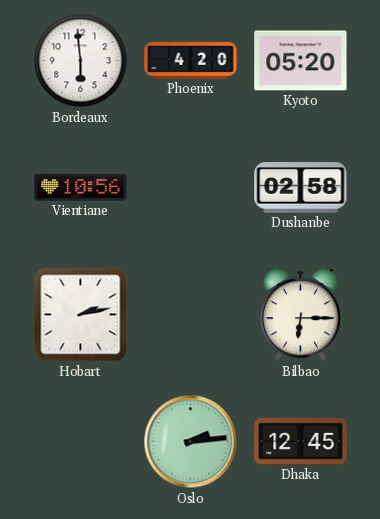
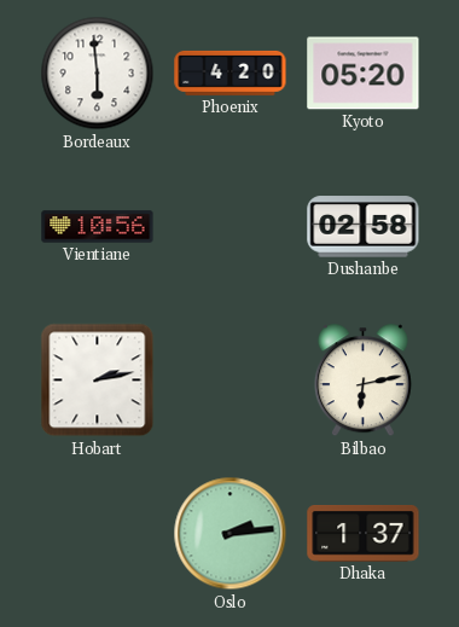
Bilbao: 6:15 -> 6:13
Dhaka: 12:45 -> 1:37
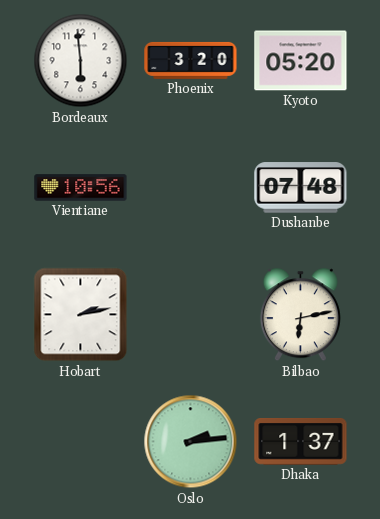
Phoenix: 4:20 -> 3:20
Dushanbe: 02:58 -> 07:48
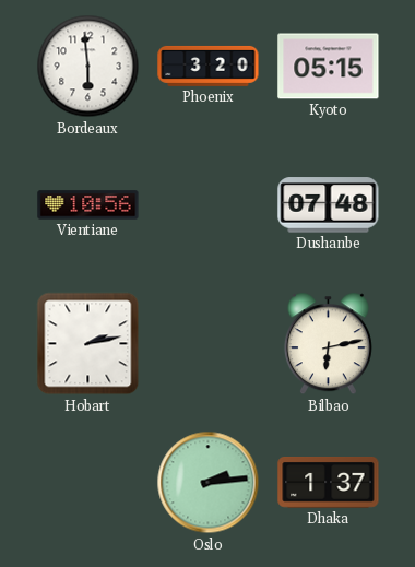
Kyoto: 05:20 -> 05:15
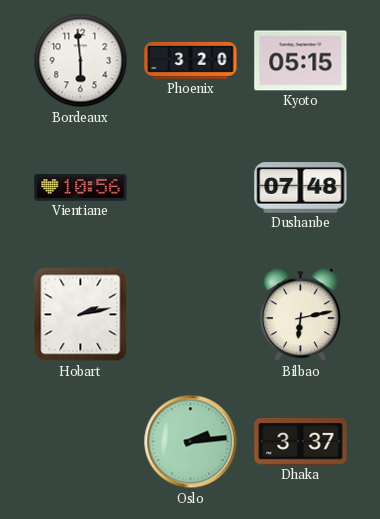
Dhaka: 1:37 -> 3:37
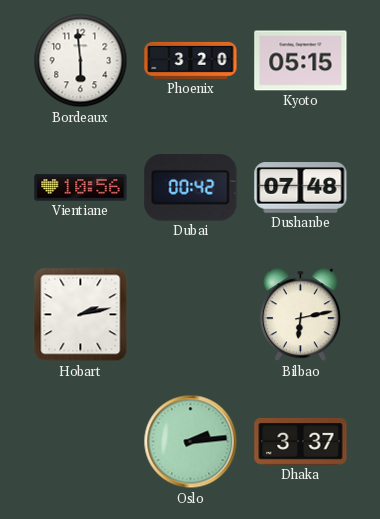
Dubai: none -> 00:42
